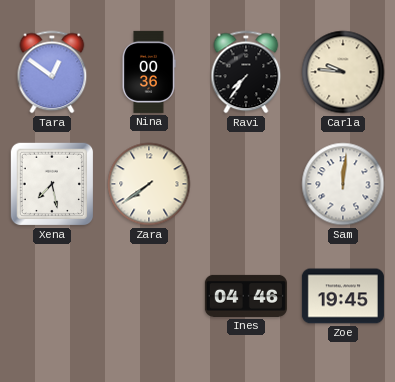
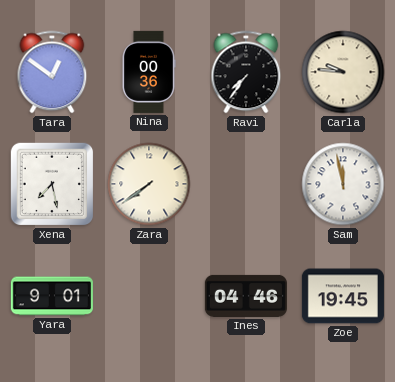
Sam: 12:01 -> 11:58
Yara: none -> 9:01
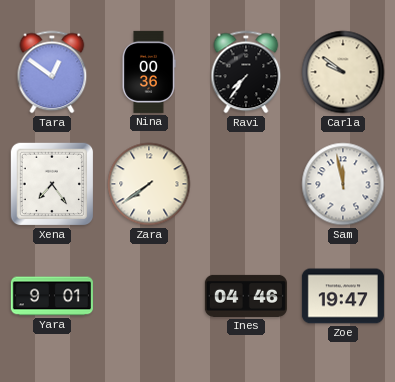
Carla: 9:46 -> 9:51
Xena: 7:28 -> 7:24
Zoe: 19:45 -> 19:47
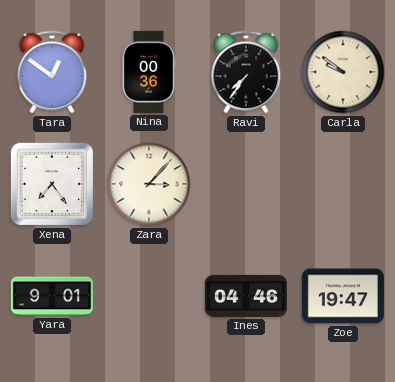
Zara: 7:39 -> 3:07
Sam: 11:58 -> none
